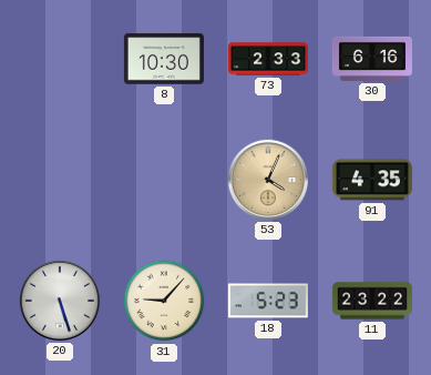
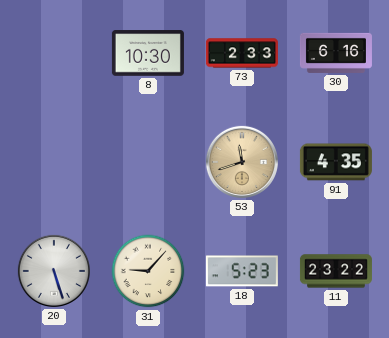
53: 4:04 -> 11:42
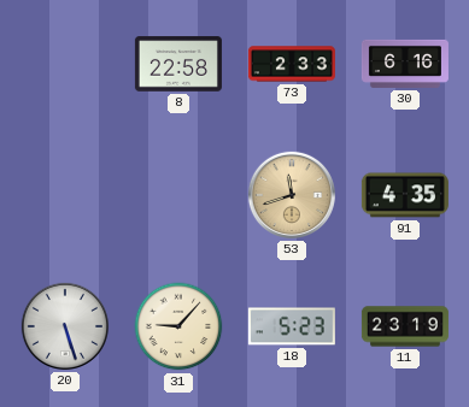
8: 10:30 -> 22:58
11: 23:22 -> 23:19
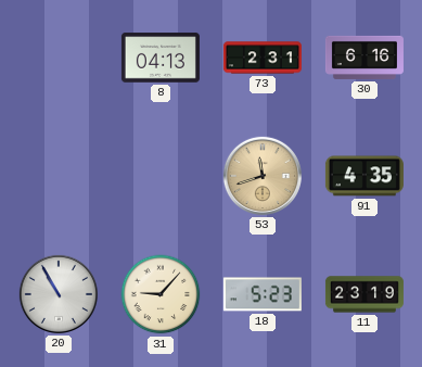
8: 22:58 -> 04:13
73: 2:33 -> 2:31
20: 5:27 -> 10:55
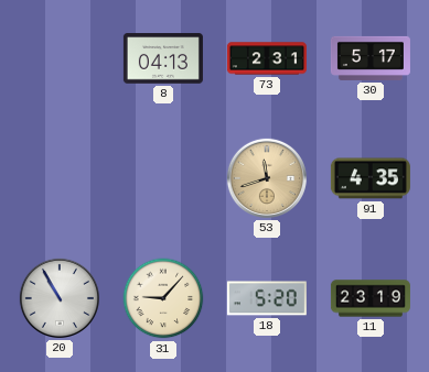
30: 6:16 -> 5:17
18: 5:23 -> 5:20
